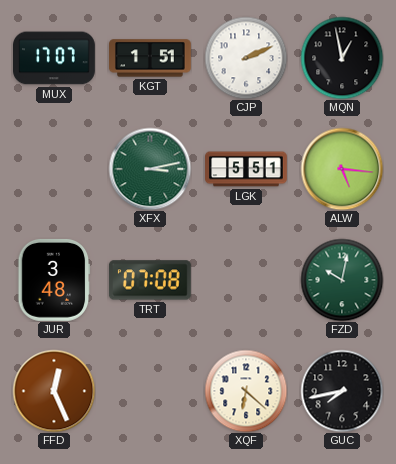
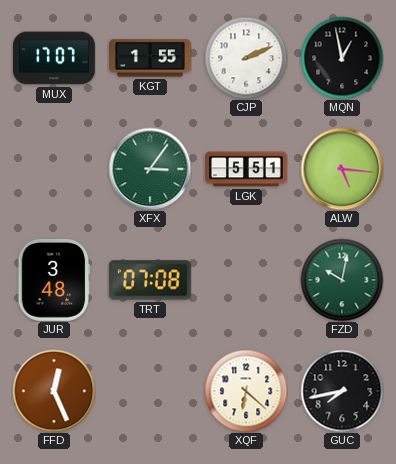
KGT: 1:51 -> 1:55
XFX: 3:13 -> 3:06
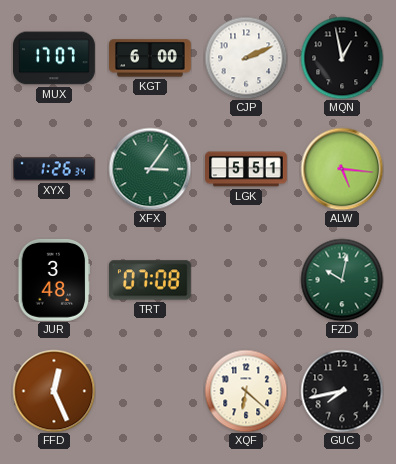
KGT: 1:55 -> 6:00
XYX: none -> 1:26
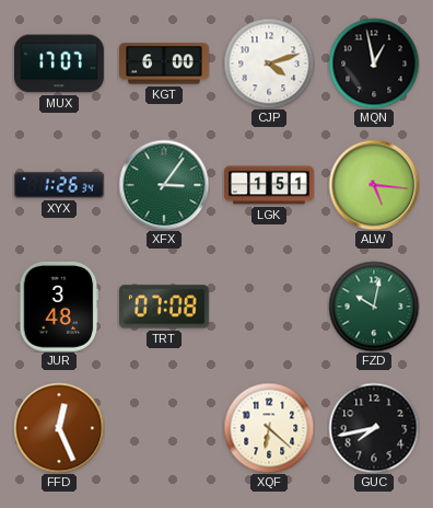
CJP: 2:11 -> 4:12
LGK: 5:51 -> 1:51
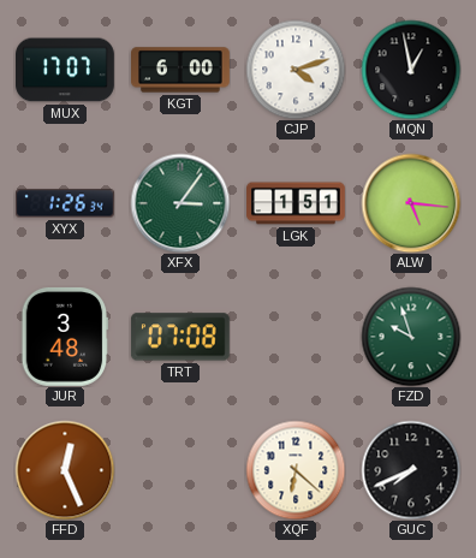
FZD: 10:02 -> 9:57
GUC: 7:43 -> 7:41
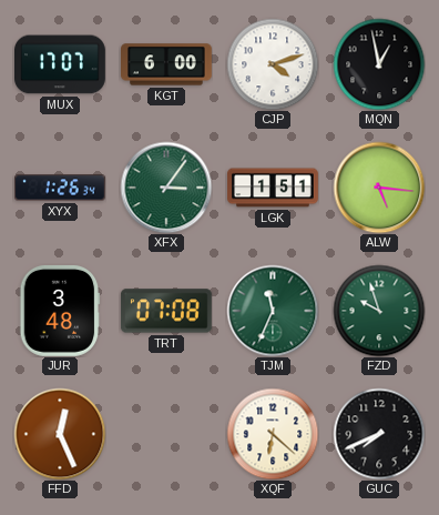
TJM: none -> 11:34
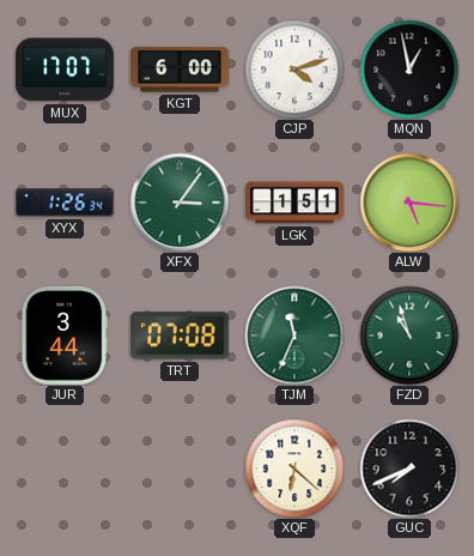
JUR: 3:48 -> 3:44
FZD: 9:57 -> 10:57
FFD: 12:26 -> none
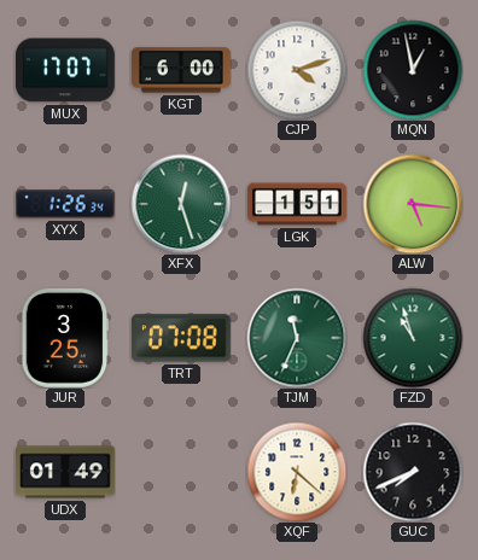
XFX: 3:06 -> 12:27
JUR: 3:44 -> 3:25
UDX: none -> 01:49
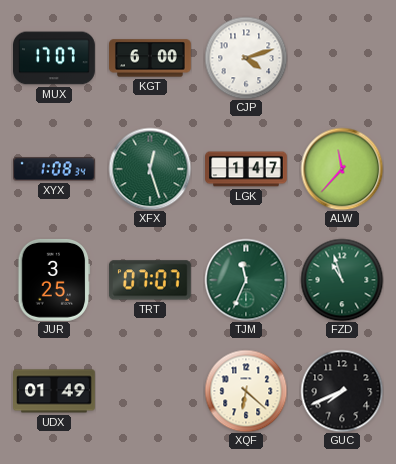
MQN: 12:58 -> none
XYX: 1:26 -> 1:08
LGK: 1:51 -> 1:47
ALW: 5:16 -> 11:37
TRT: 07:08 -> 07:07
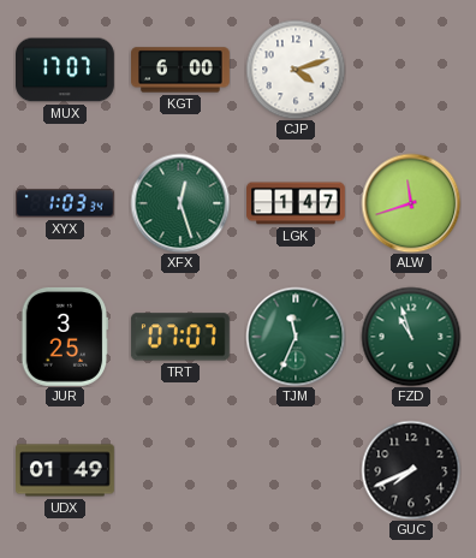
XYX: 1:08 -> 1:03
ALW: 11:37 -> 11:42
XQF: 6:22 -> none
